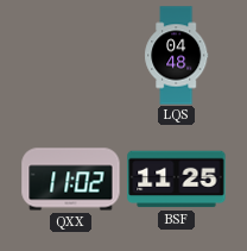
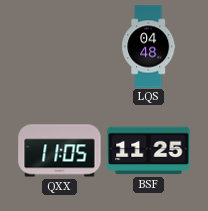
QXX: 11:02 -> 11:05
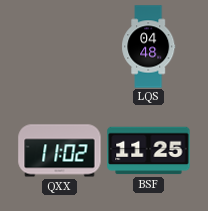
QXX: 11:05 -> 11:02
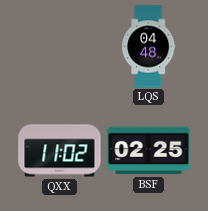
BSF: 11:25 -> 02:25
